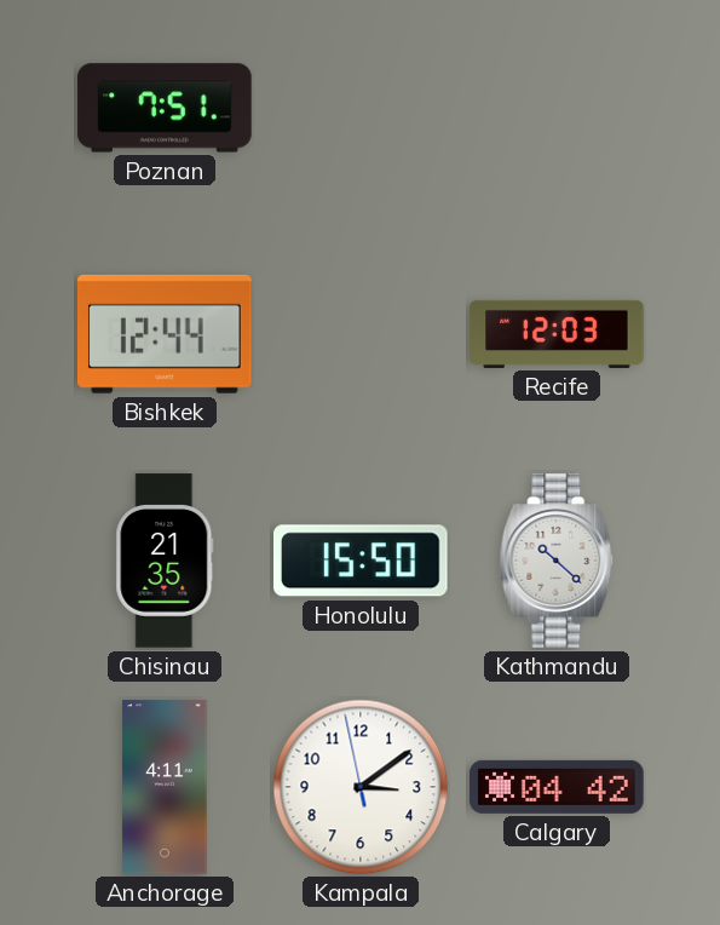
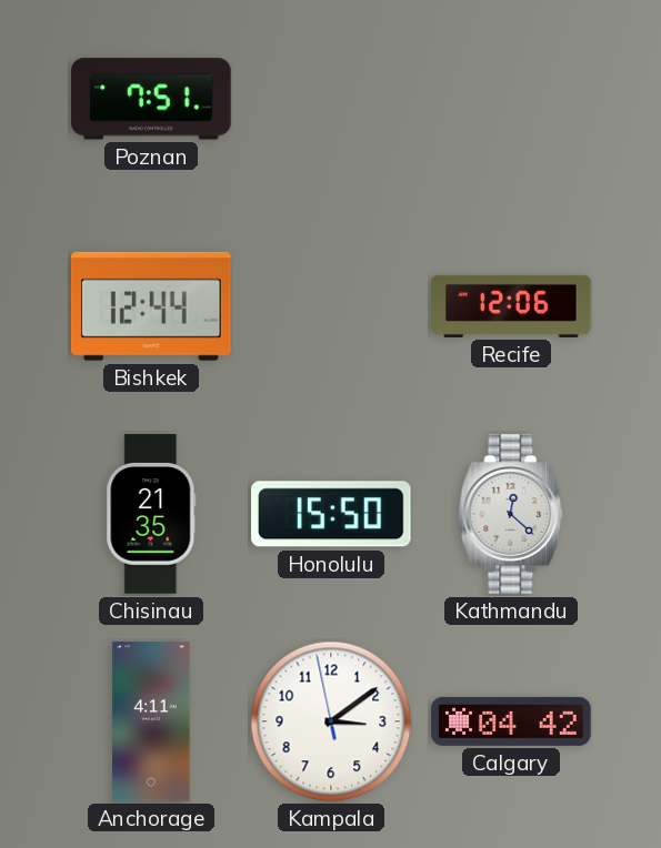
Recife: 12:03 -> 12:06
Kathmandu: 10:22 -> 12:22
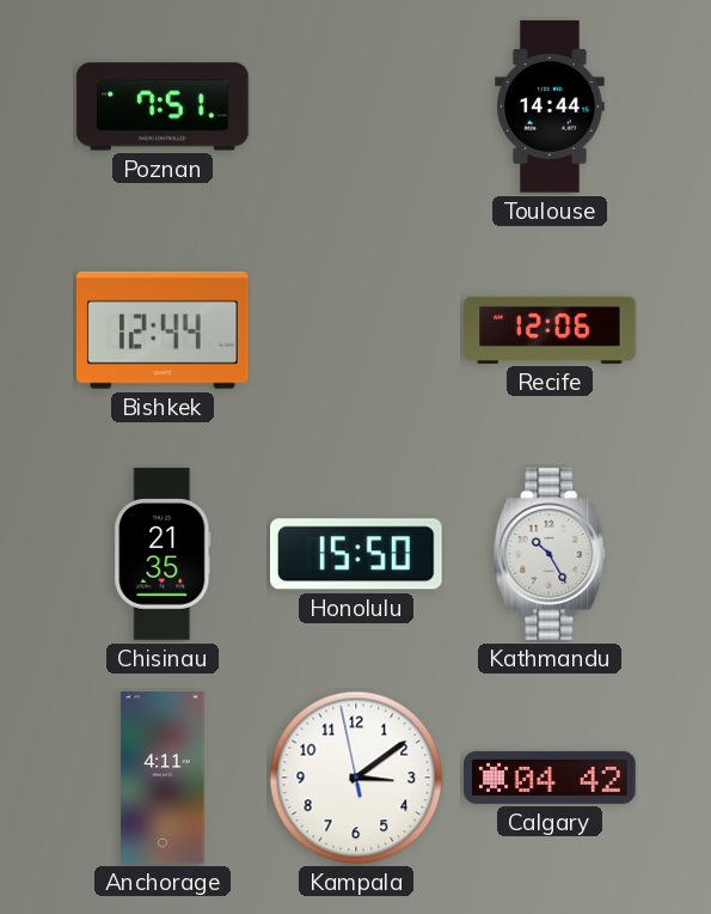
Toulouse: none -> 14:44
Kathmandu: 12:22 -> 10:25
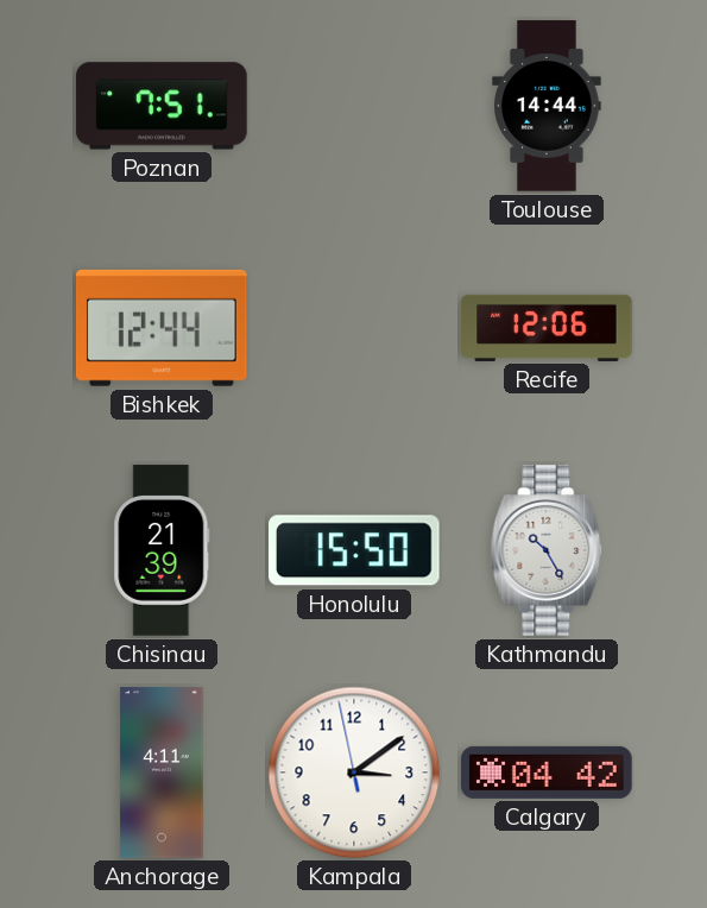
Chisinau: 21:35 -> 21:39
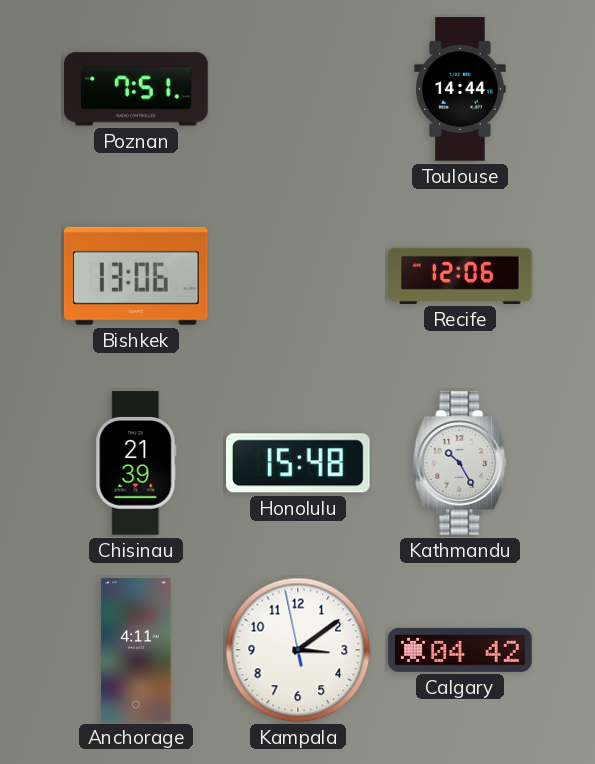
Bishkek: 12:44 -> 13:06
Honolulu: 15:50 -> 15:48
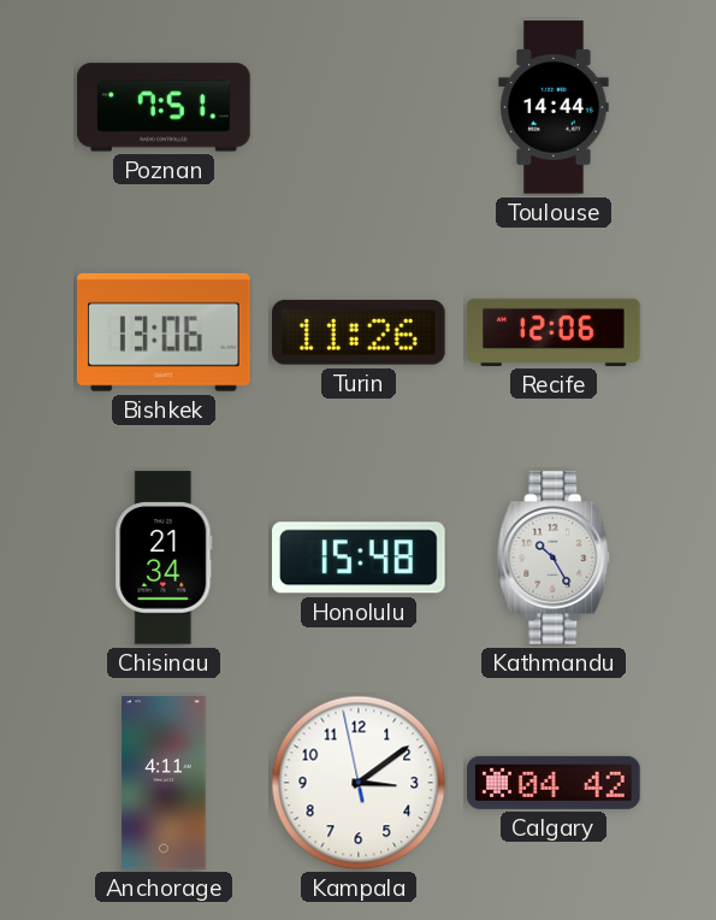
Turin: none -> 11:26
Chisinau: 21:39 -> 21:34
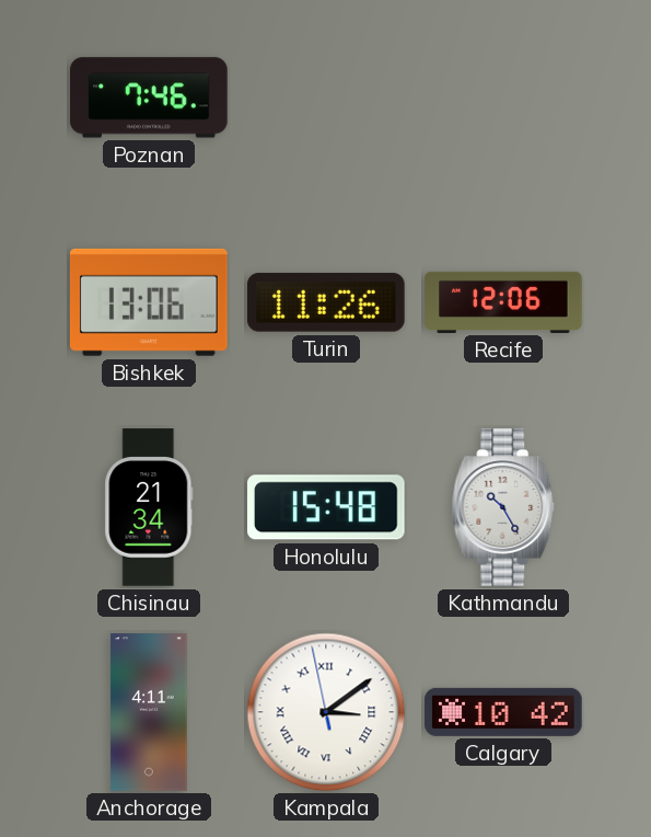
Poznan: 7:51 -> 7:46
Toulouse: 14:44 -> none
Kampala numerals: Arabic -> Roman
Calgary: 04:42 -> 10:42
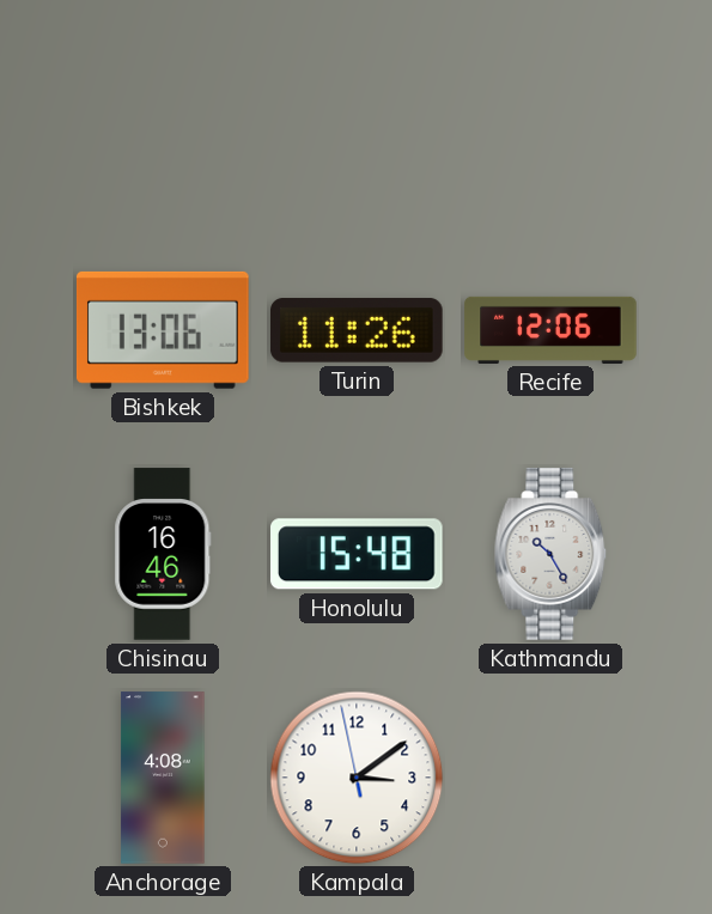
Poznan: 7:46 -> none
Chisinau: 21:34 -> 16:46
Anchorage: 4:11 -> 4:08
Kampala numerals: Roman -> Arabic
Calgary: 10:42 -> none
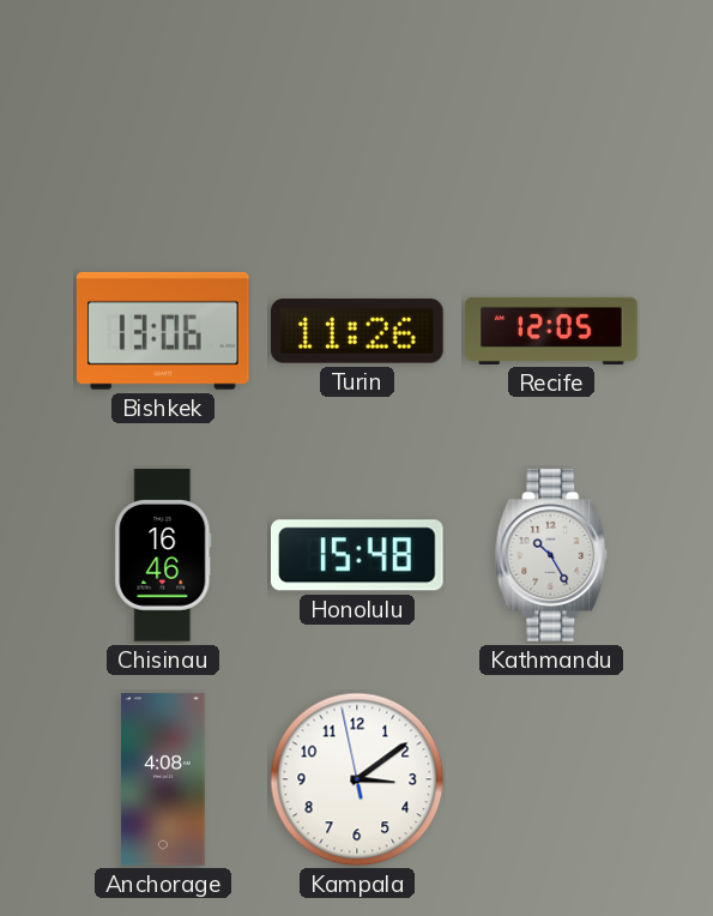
Recife: 12:06 -> 12:05
